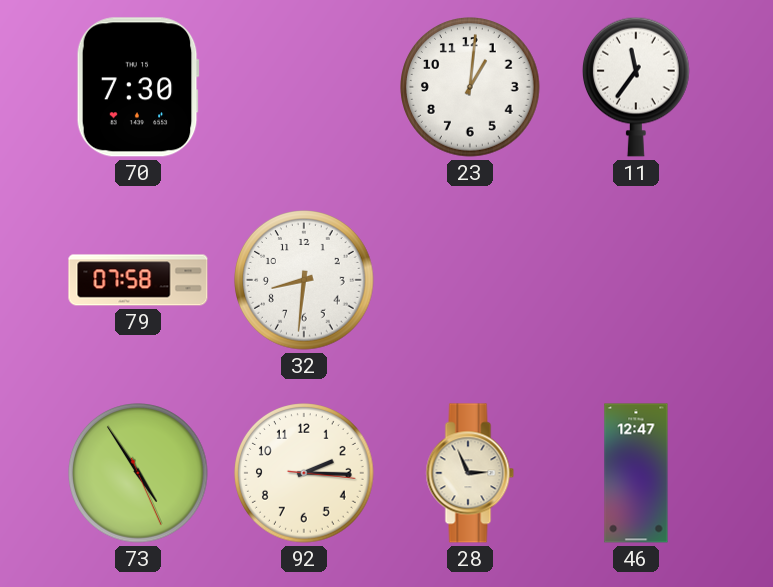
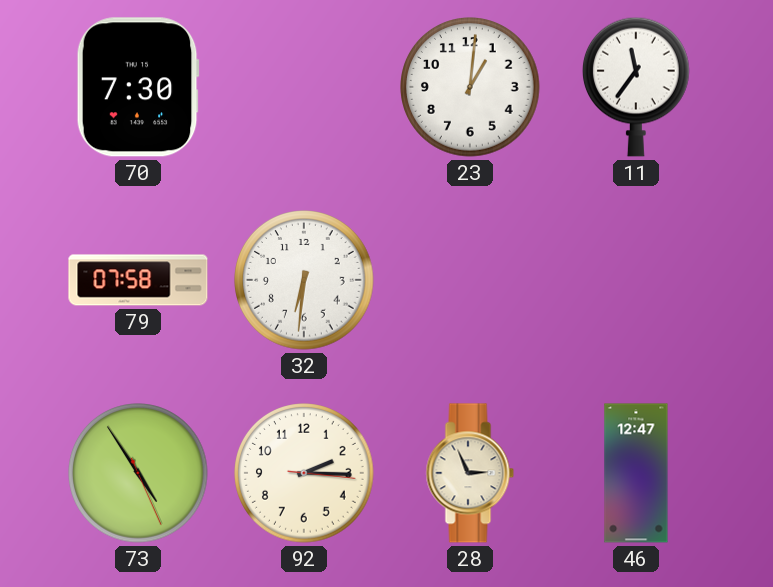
32: 8:31 -> 6:31
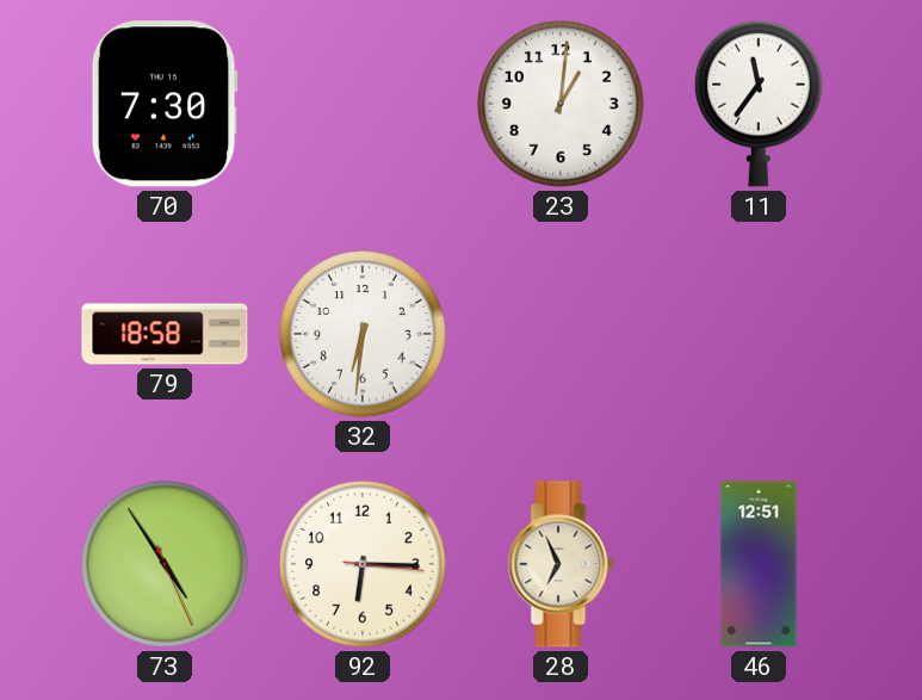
79: 07:58 -> 18:58
92: 2:15 -> 6:15
28: 2:56 -> 6:56
46: 12:47 -> 12:51
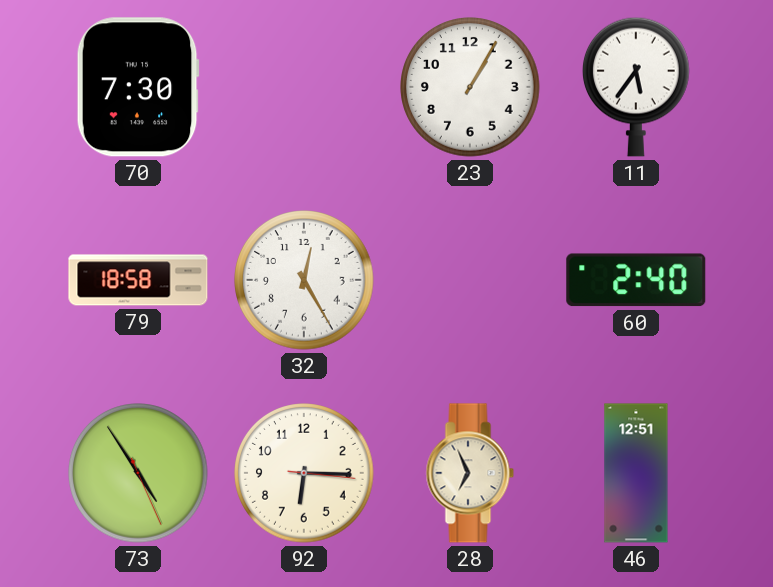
23: 1:01 -> 1:05
11: 11:36 -> 5:36
32: 6:31 -> 12:25
60: none -> 2:40
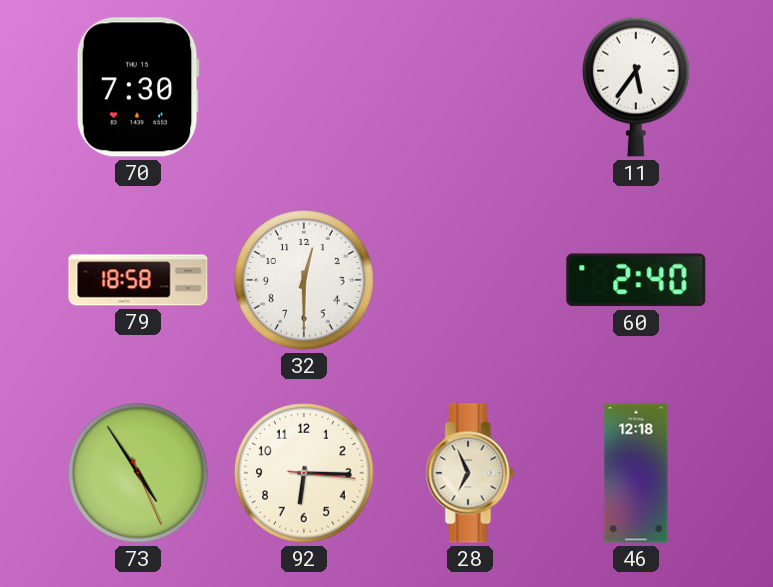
23: 1:05 -> none
32: 12:25 -> 12:30
46: 12:51 -> 12:18
